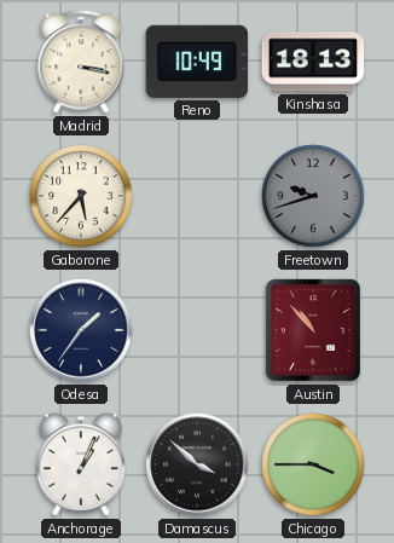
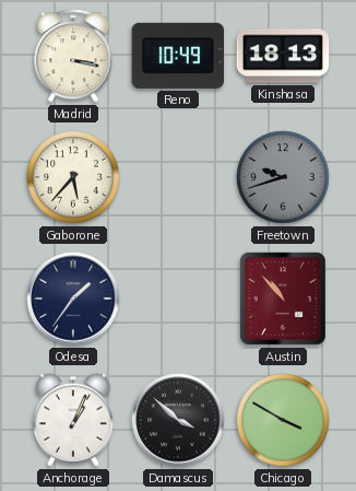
Chicago: 3:45 -> 3:50
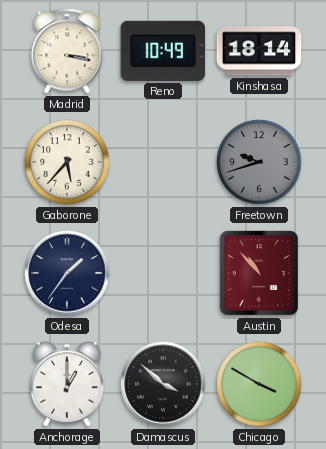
Kinshasa: 18:13 -> 18:14
Anchorage: 1:04 -> 1:00
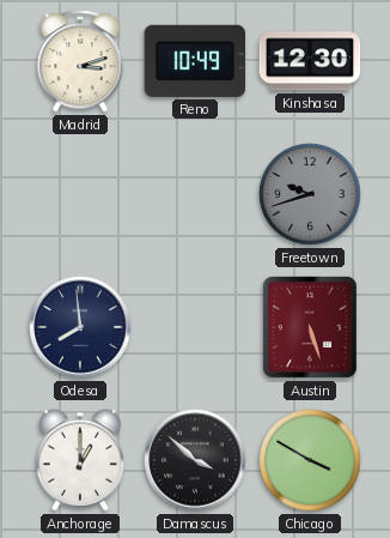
Madrid: 3:17 -> 3:12
Kinshasa: 18:14 -> 12:30
Gaborone: 5:37 -> none
Odesa: 1:36 -> 7:59
Austin: 10:53 -> 5:27
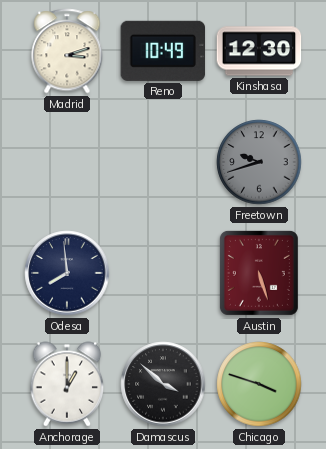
Chicago: 3:50 -> 3:48
